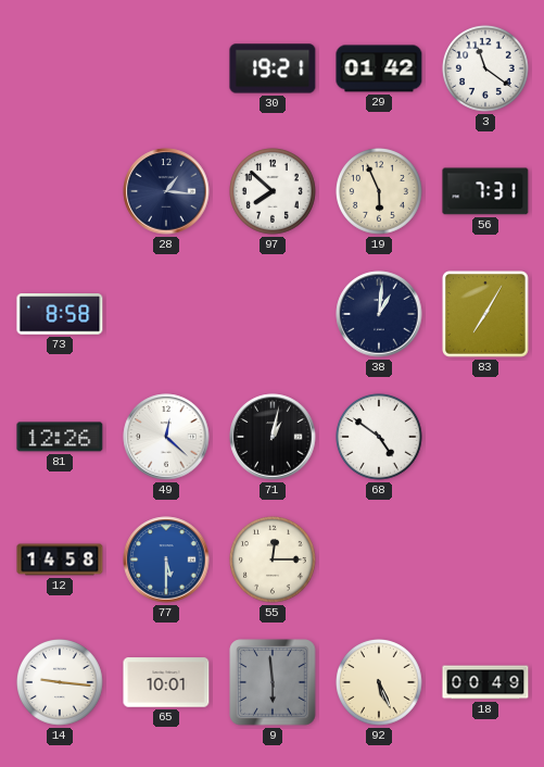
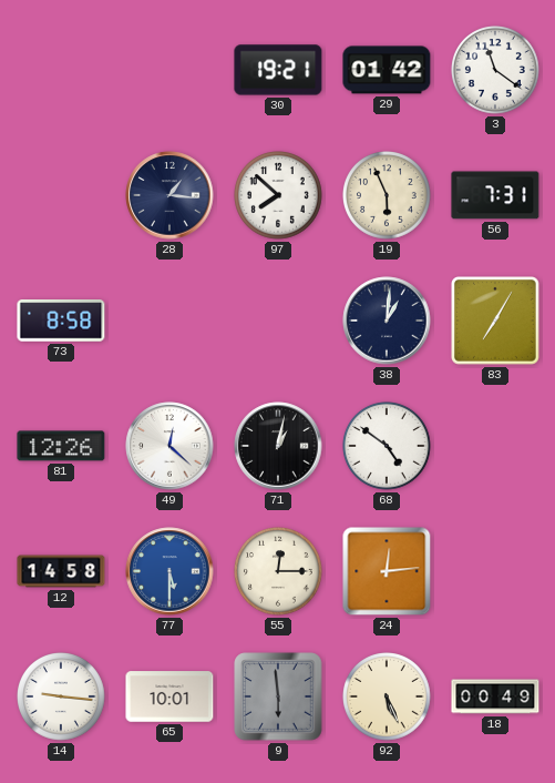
24: none -> 12:14
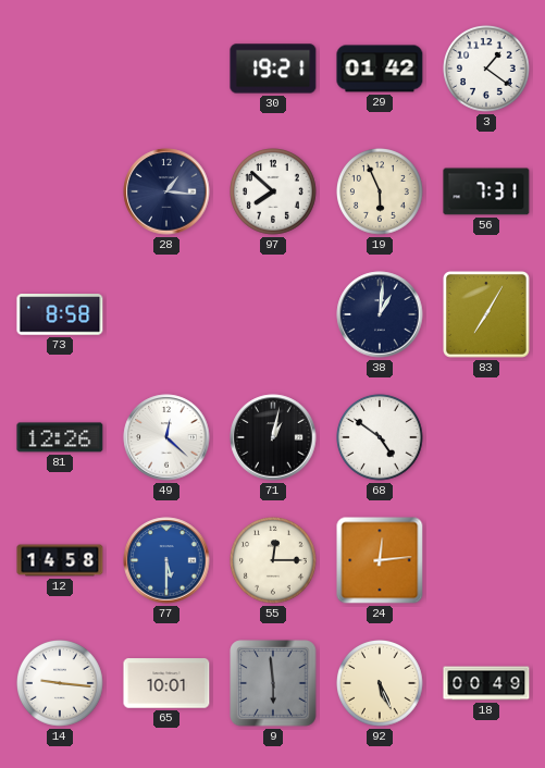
3: 11:21 -> 1:21
